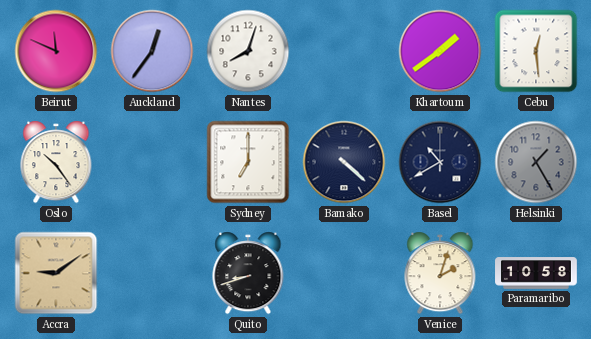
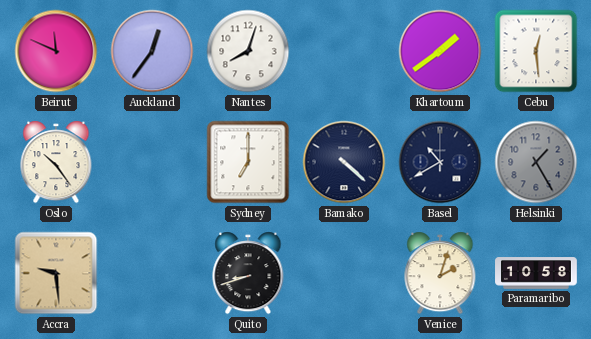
Accra: 9:09 -> 9:29
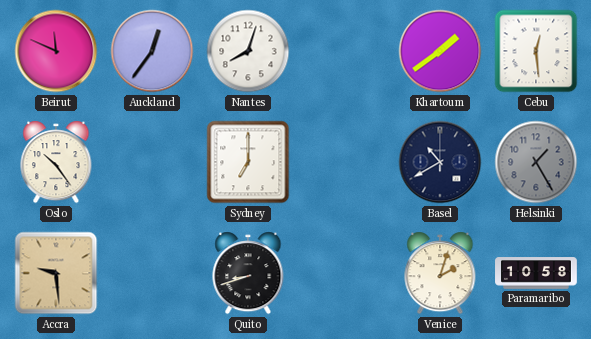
Bamako: 4:22 -> none
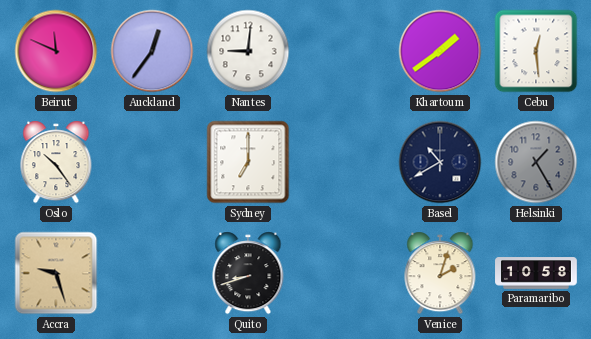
Nantes: 8:03 -> 9:01
Accra: 9:29 -> 9:27
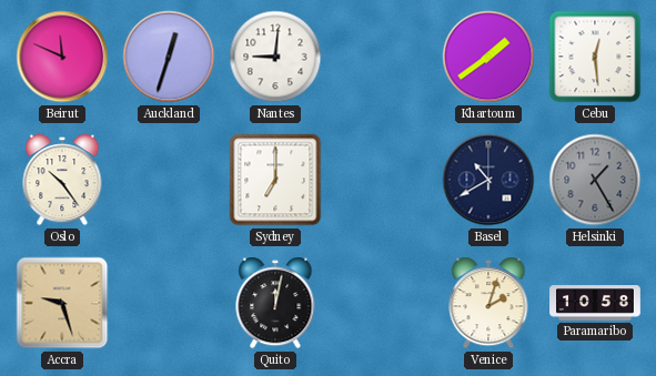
Auckland: 12:36 -> 12:33
Quito: 8:42 -> 12:02
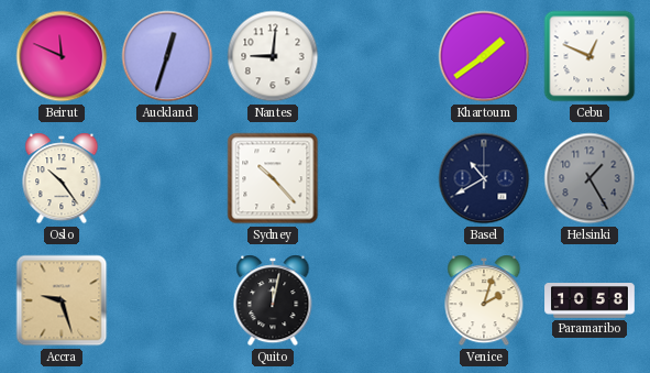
Cebu: 12:29 -> 12:49
Sydney: 7:00 -> 10:23
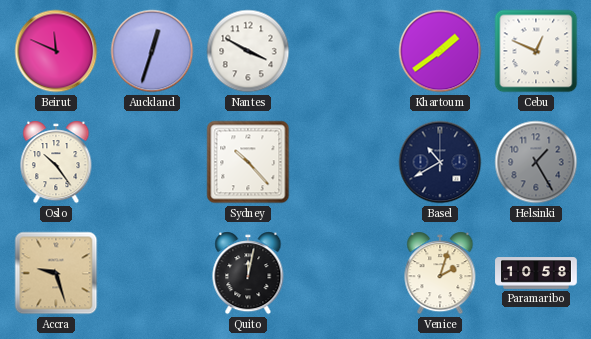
Nantes: 9:01 -> 3:50
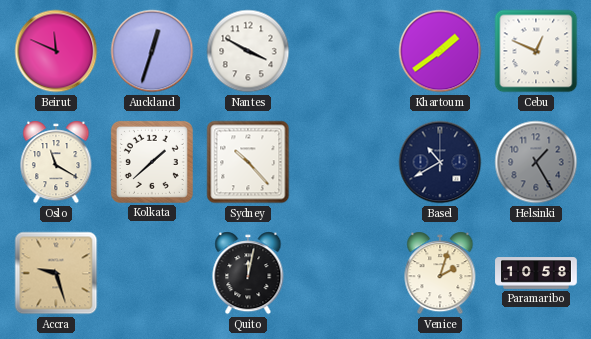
Oslo: 10:24 -> 11:20
Kolkata: none -> 1:38
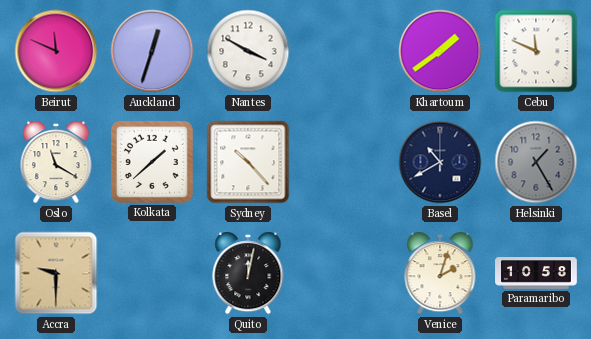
Cebu: 12:49 -> 11:49
Accra: 9:27 -> 9:30
